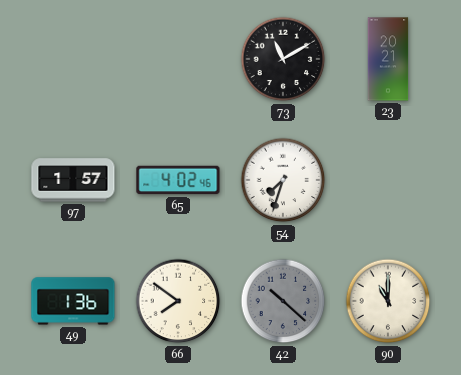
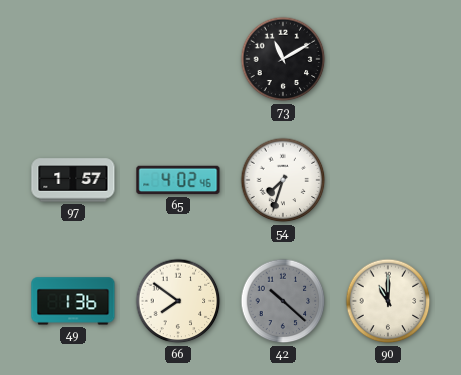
23: 20:21 -> none
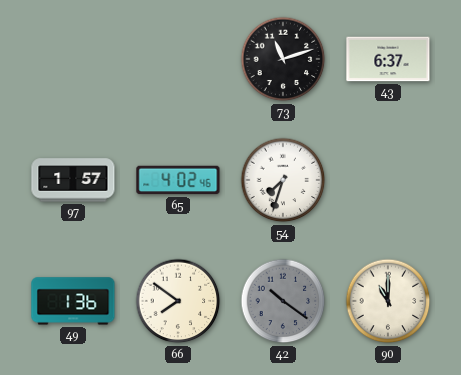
73: 11:10 -> 11:12
43: none -> 6:37
42: 10:22 -> 10:21
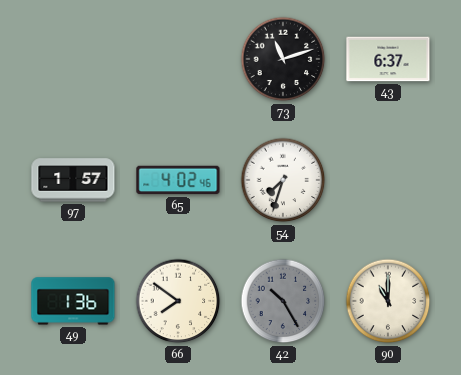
42: 10:21 -> 10:25
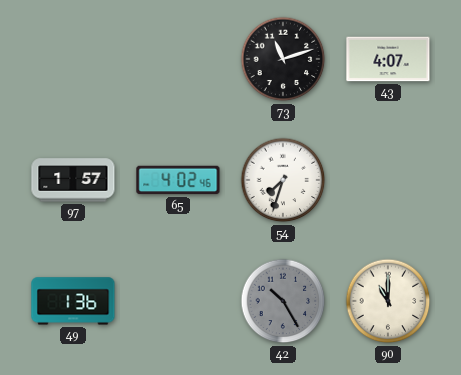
43: 6:37 -> 4:07
66: 7:51 -> none
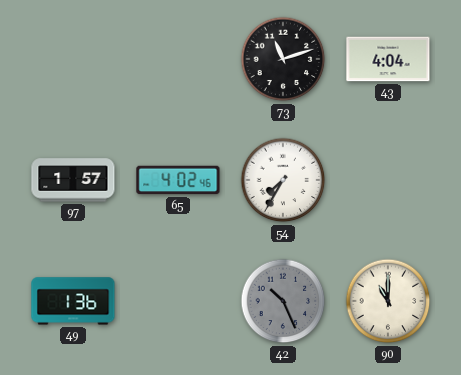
43: 4:07 -> 4:04
54: 7:33 -> 7:35
42: 10:25 -> 10:26
